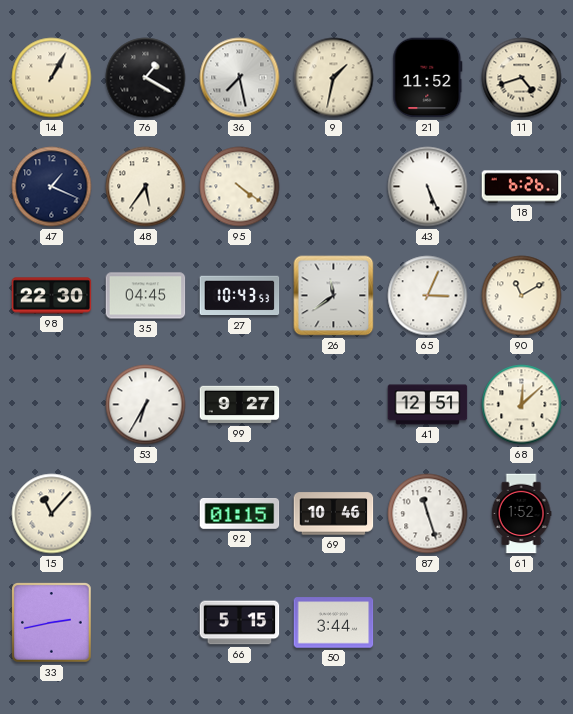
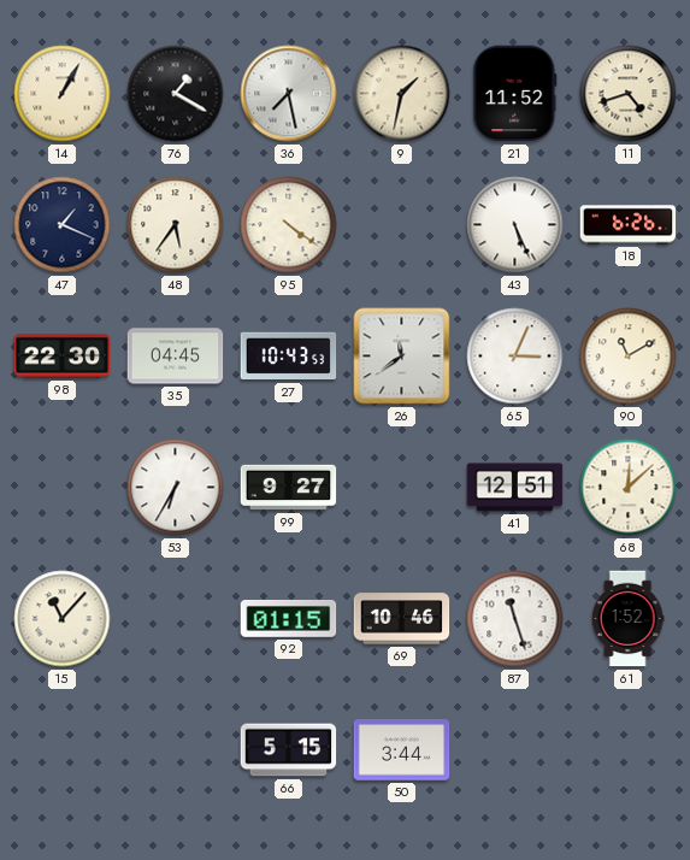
33: 2:43 -> none
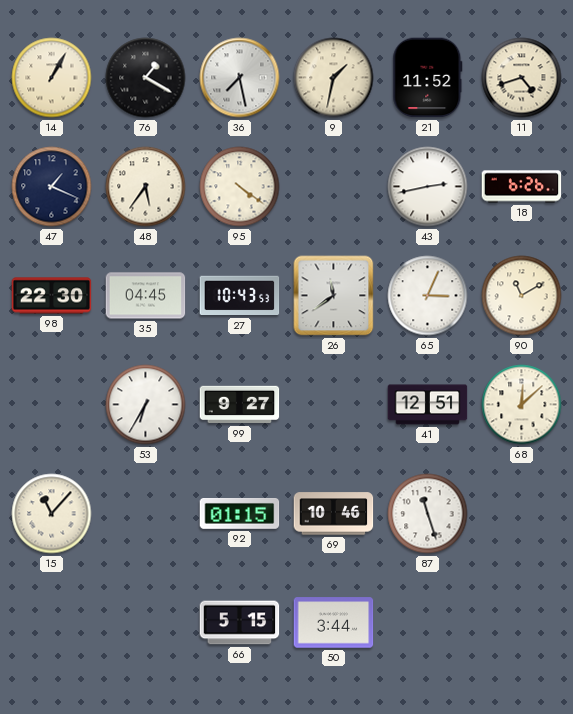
43: 5:26 -> 2:43
61: 1:52 -> none
